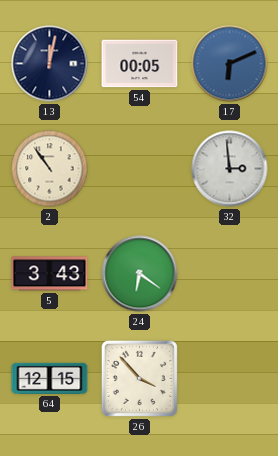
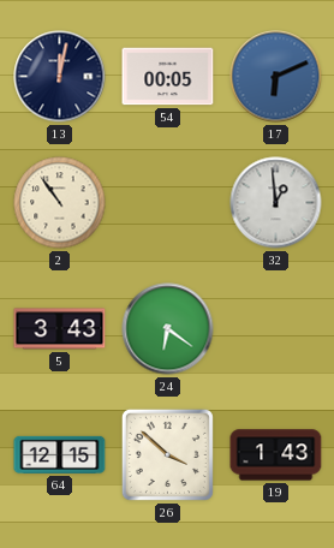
32: 2:59 -> 12:59
26: 3:53 -> 3:52
19: none -> 1:43
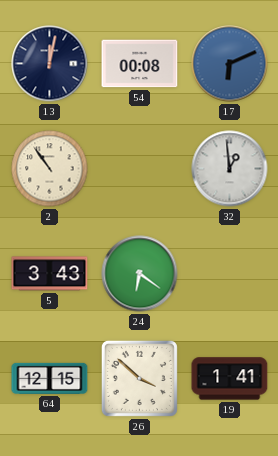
54: 00:05 -> 00:08
19: 1:43 -> 1:41
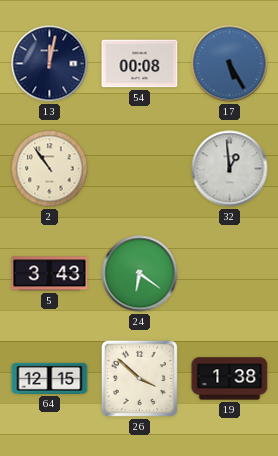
17: 6:11 -> 5:25
19: 1:41 -> 1:38
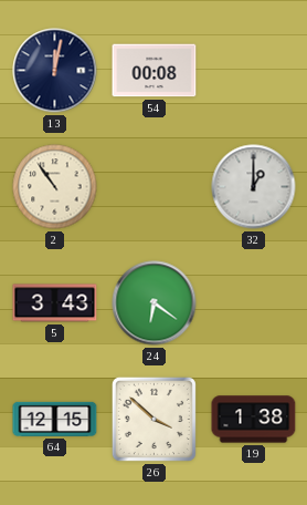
17: 5:25 -> none
32: 12:59 -> 1:00
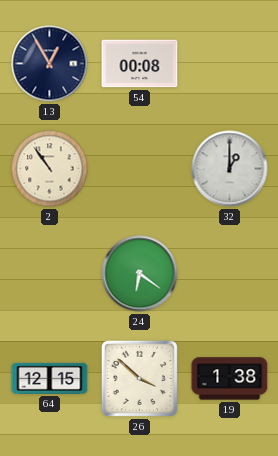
13: 12:02 -> 12:55
5: 3:43 -> none
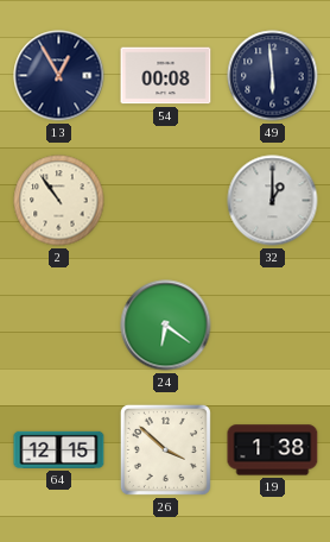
49: none -> 5:59
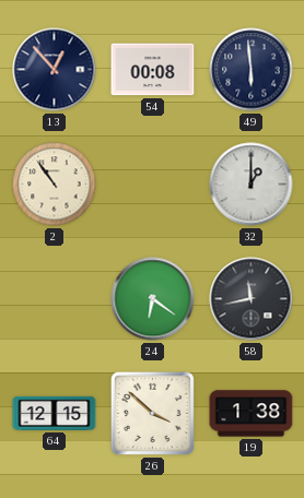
13: 12:55 -> 12:53
58: none -> 11:43
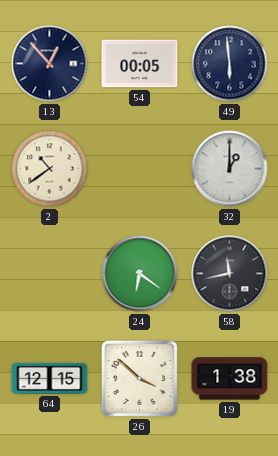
54: 00:08 -> 00:05
2: 10:54 -> 10:39
